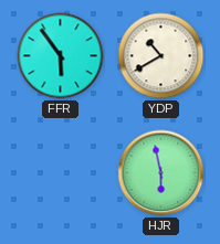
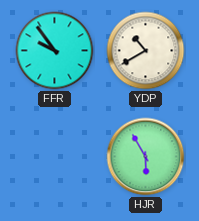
FFR: 5:54 -> 9:54
HJR: 5:58 -> 5:55
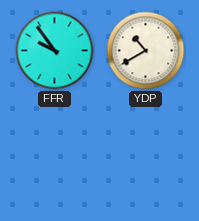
HJR: 5:55 -> none
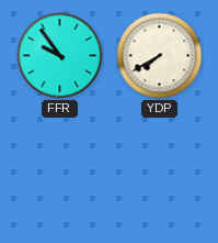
YDP: 10:40 -> 7:40
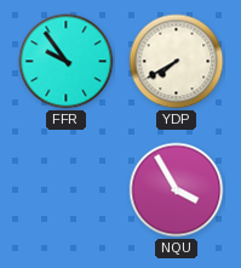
NQU: none -> 3:55
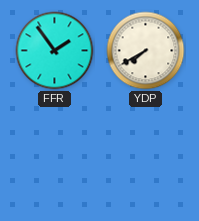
FFR: 9:54 -> 1:54
NQU: 3:55 -> none
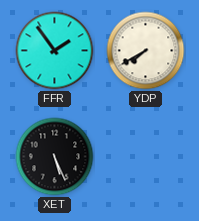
XET: none -> 5:26
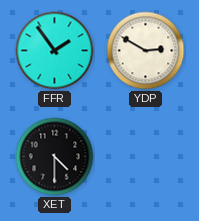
YDP: 7:40 -> 2:50
XET: 5:26 -> 4:30
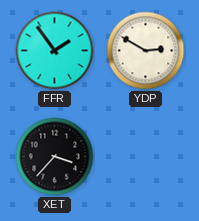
XET: 4:30 -> 3:37
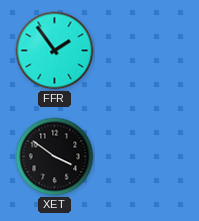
YDP: 2:50 -> none
XET: 3:37 -> 3:51
